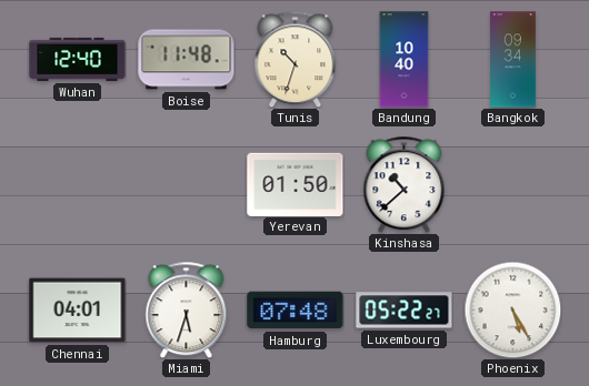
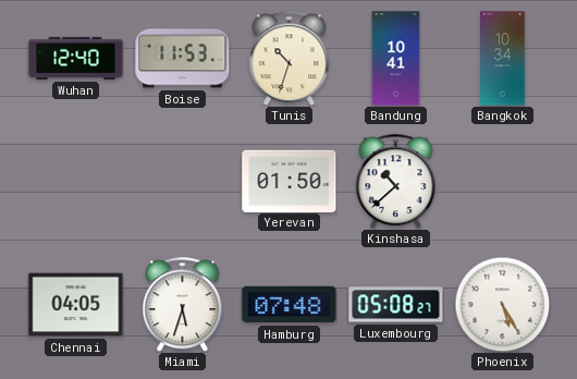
Boise: 11:48 -> 11:53
Bandung: 10:40 -> 10:41
Bangkok: 09:34 -> 10:34
Chennai: 04:01 -> 04:05
Luxembourg: 05:22 -> 05:08
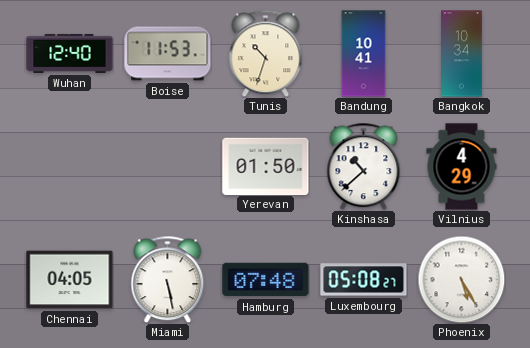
Vilnius: none -> 4:29
Miami: 5:33 -> 5:28
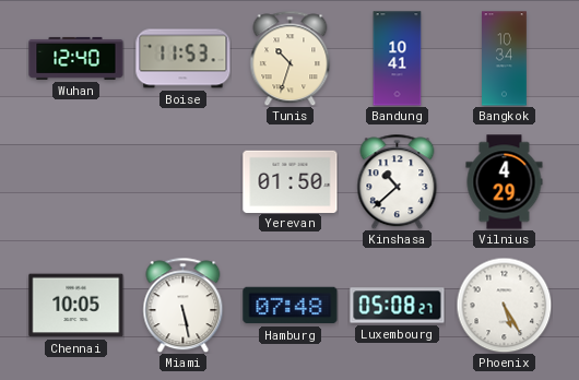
Chennai: 04:05 -> 10:05
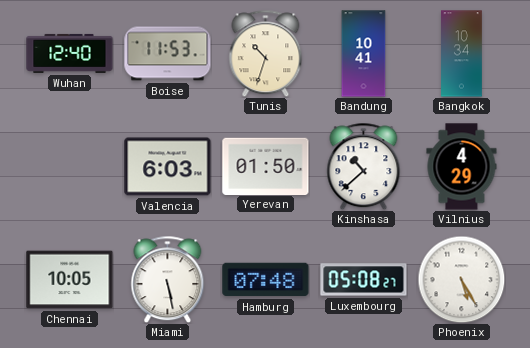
Valencia: none -> 6:03
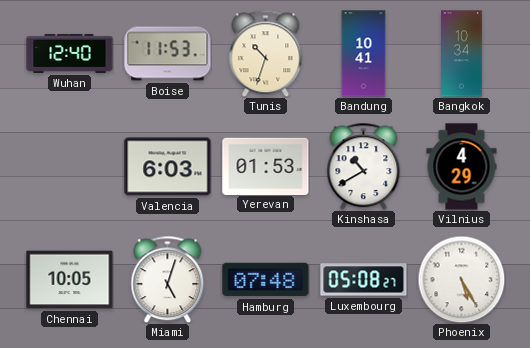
Yerevan: 01:50 -> 01:53
Kinshasa: 10:38 -> 10:40
Miami: 5:28 -> 5:03
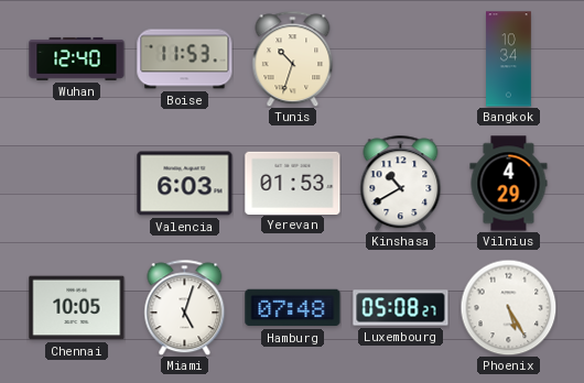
Bandung: 10:41 -> none
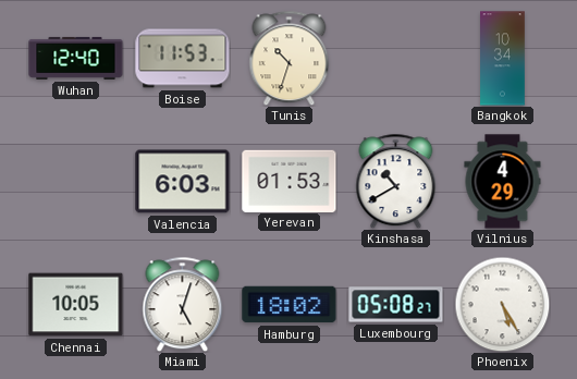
Hamburg: 07:48 -> 18:02
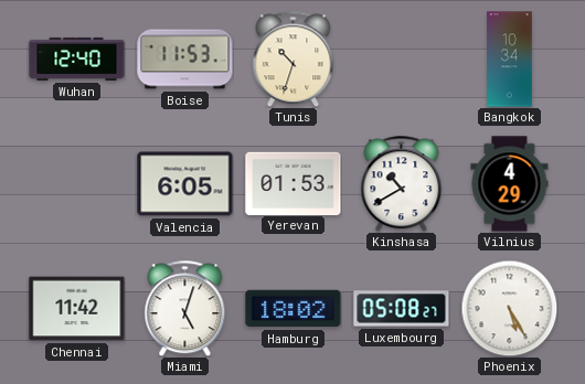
Valencia: 6:03 -> 6:05
Chennai: 10:05 -> 11:42
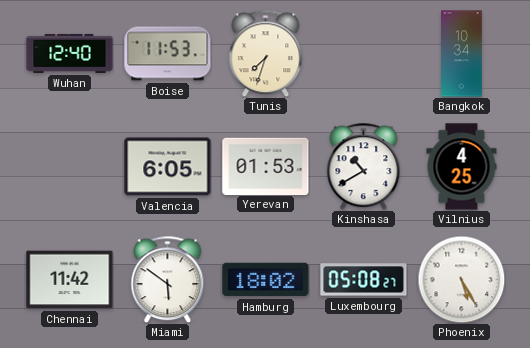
Tunis: 10:33 -> 7:33
Vilnius: 4:29 -> 4:25
Miami: 5:03 -> 5:51
